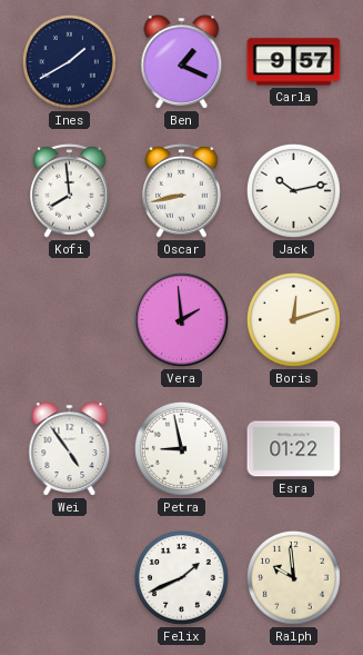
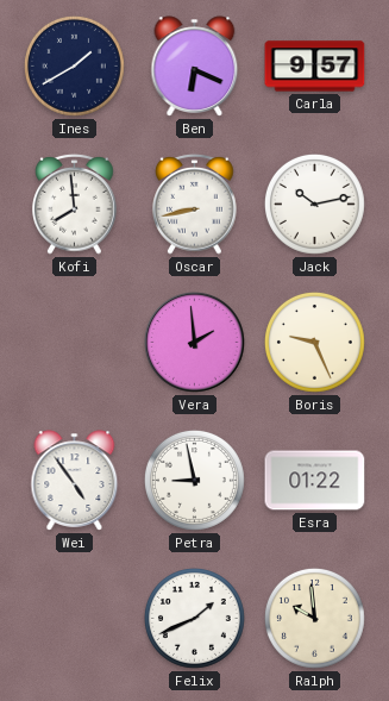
Ben: 1:19 -> 6:19
Boris: 12:12 -> 9:26
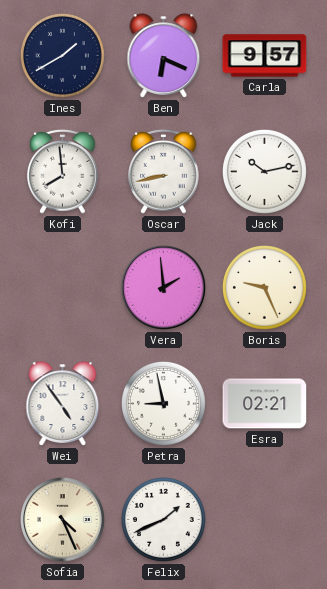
Esra: 01:22 -> 02:21
Sofia: none -> 4:26
Ralph: 9:59 -> none
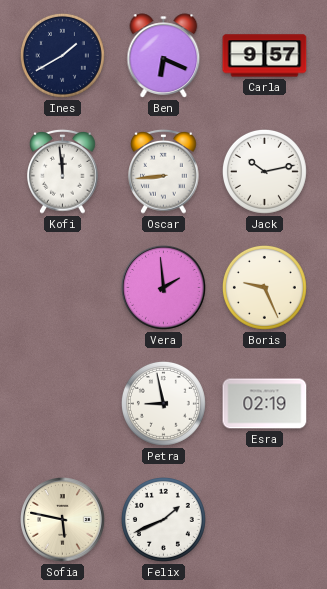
Kofi: 7:59 -> 11:59
Oscar: 8:43 -> 8:44
Wei: 4:54 -> none
Esra: 02:21 -> 02:19
Sofia: 4:26 -> 5:47
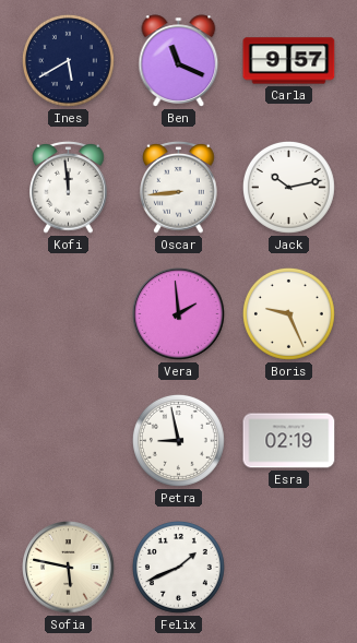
Ines: 1:40 -> 5:40
Ben: 6:19 -> 11:19
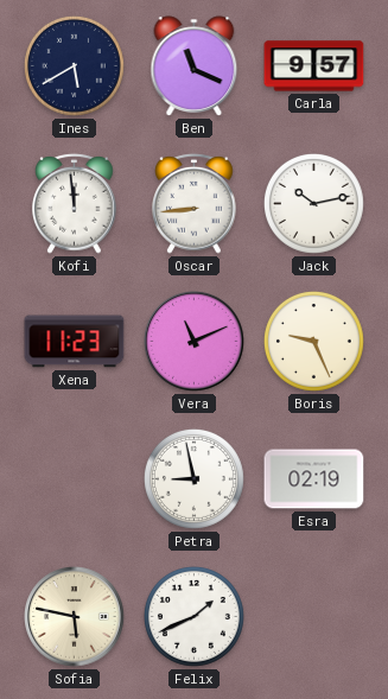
Xena: none -> 11:23
Vera: 1:59 -> 11:11
